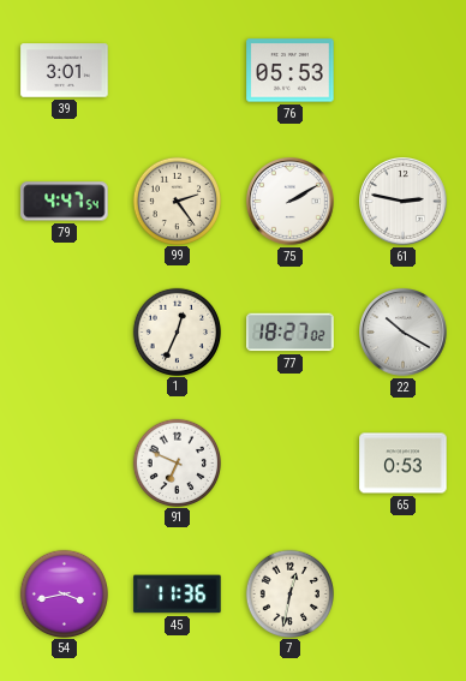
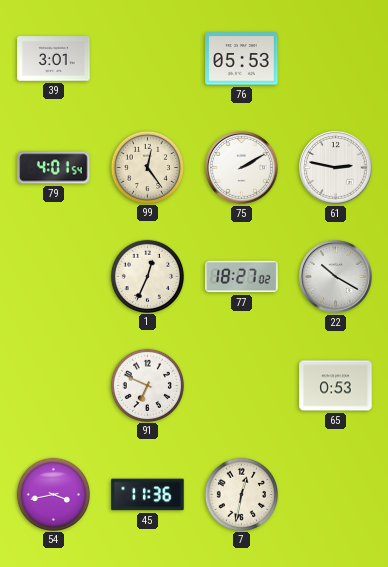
79: 4:47 -> 4:01
99: 2:24 -> 12:24
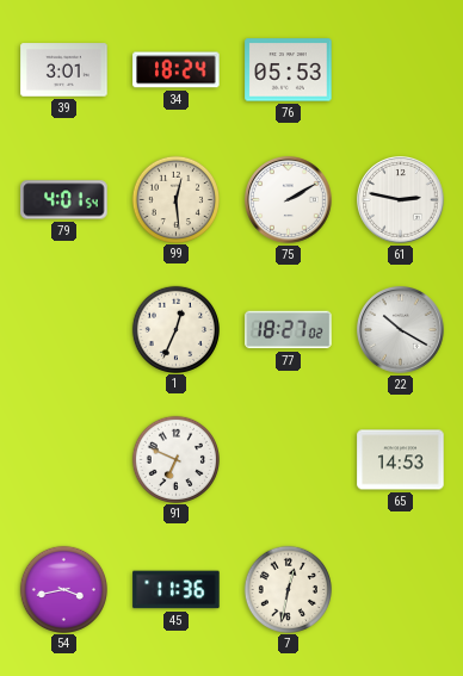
34: none -> 18:24
99: 12:24 -> 12:29
65: 0:53 -> 14:53
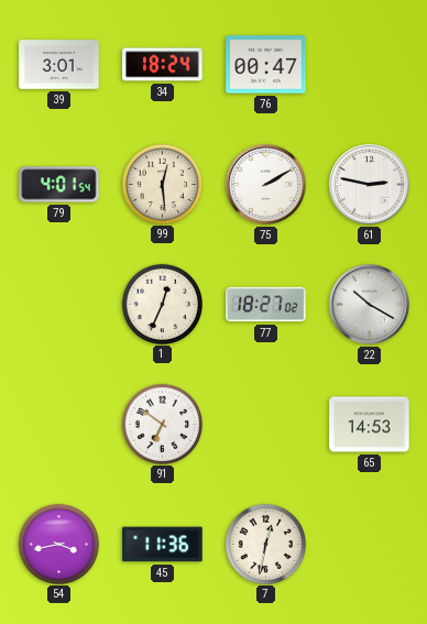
76: 05:53 -> 00:47
91: 6:49 -> 6:51
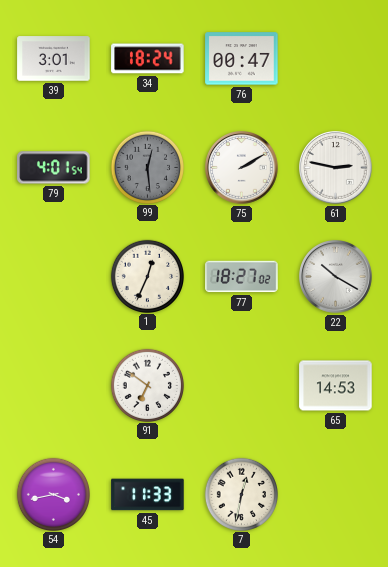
99 dial: cream -> grey
45: 11:36 -> 11:33
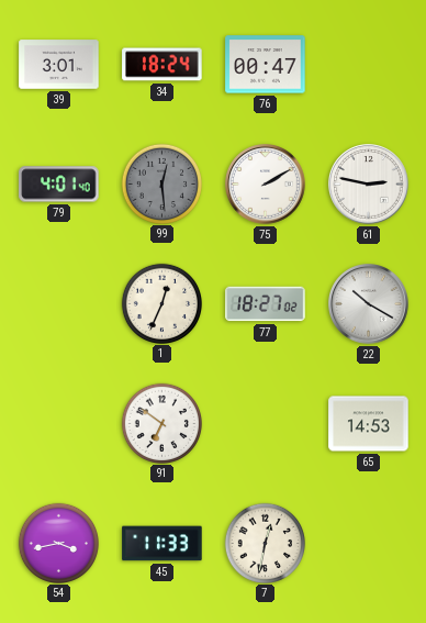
79: 4:01:54 -> 4:01:40
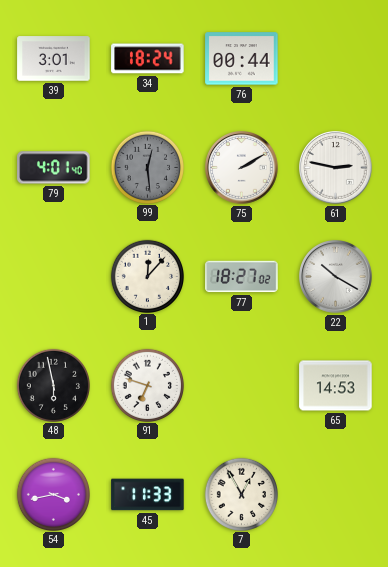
76: 00:47 -> 00:44
1: 12:34 -> 12:07
48: none -> 5:58
91: 6:51 -> 6:48
7: 12:32 -> 12:55
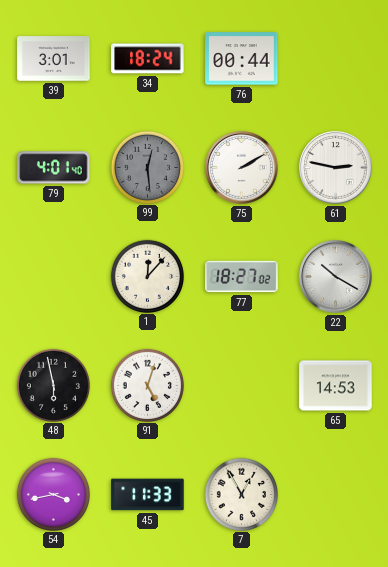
91: 6:48 -> 5:03
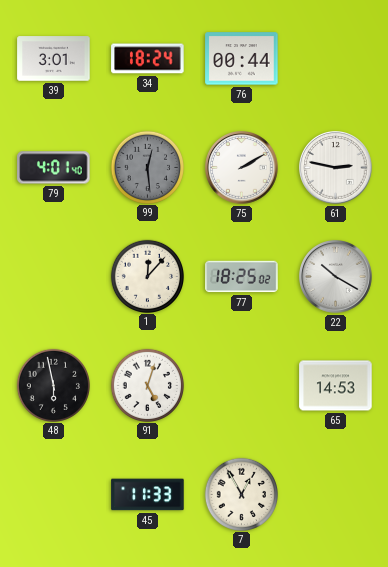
77: 18:27 -> 18:25
54: 3:43 -> none
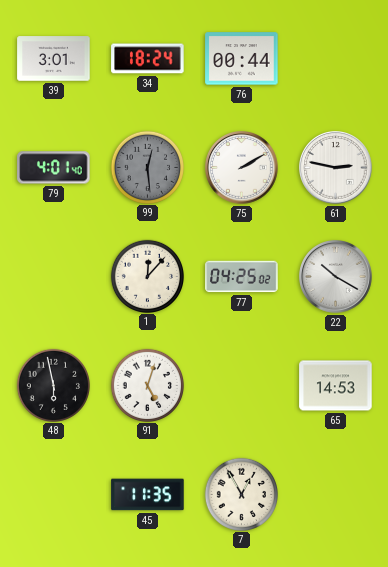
77: 18:25 -> 04:25
45: 11:33 -> 11:35
